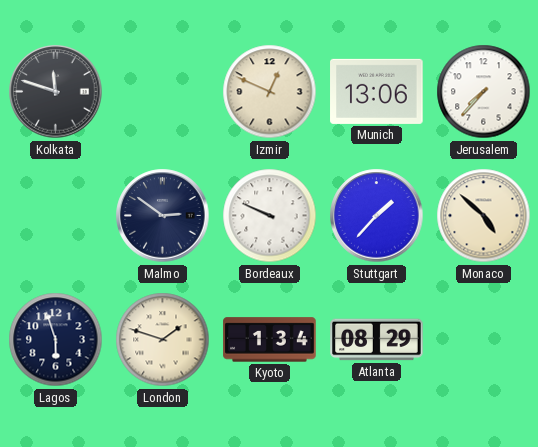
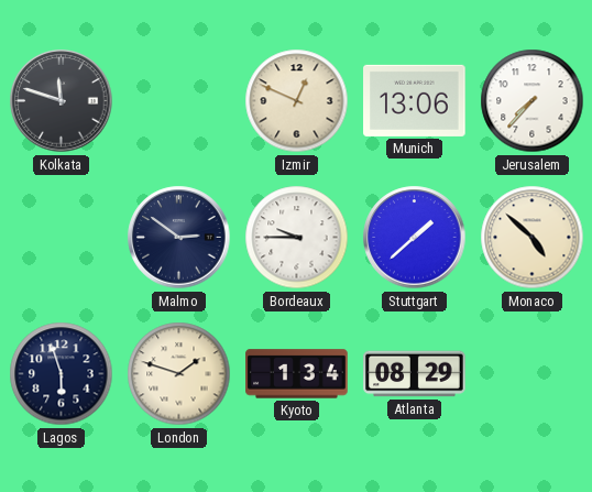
Bordeaux: 9:49 -> 9:45
Stuttgart: 1:37 -> 1:38
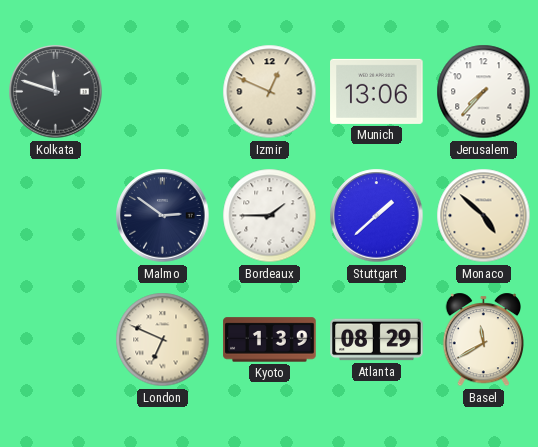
Bordeaux: 9:45 -> 1:45
Lagos: 5:57 -> none
London: 1:48 -> 6:49
Kyoto: 1:34 -> 1:39
Basel: none -> 11:40
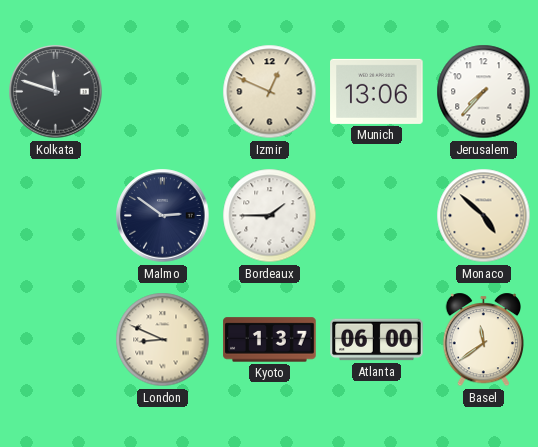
Stuttgart: 1:38 -> none
London: 6:49 -> 8:49
Kyoto: 1:39 -> 1:37
Atlanta: 08:29 -> 06:00
Basel: 11:40 -> 11:39
